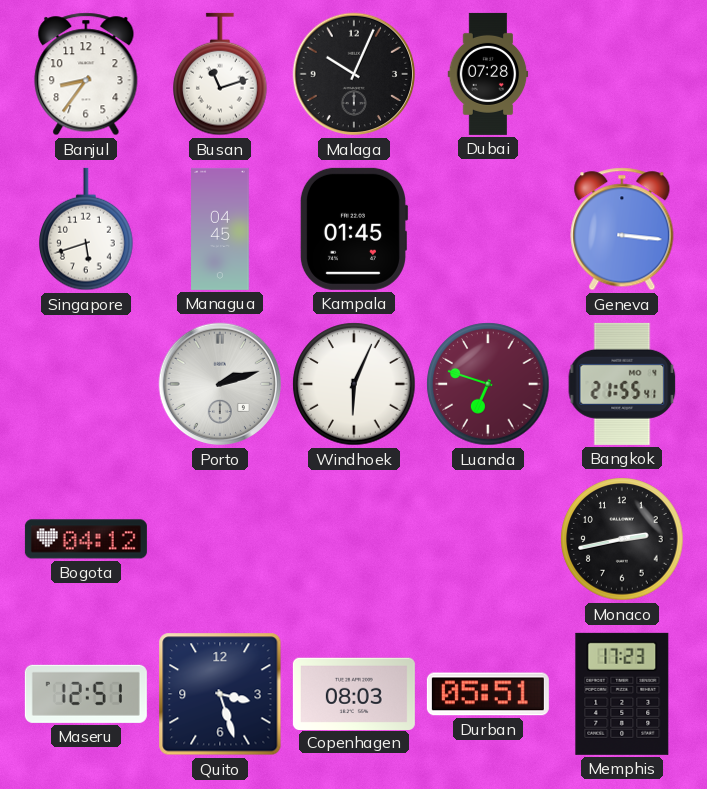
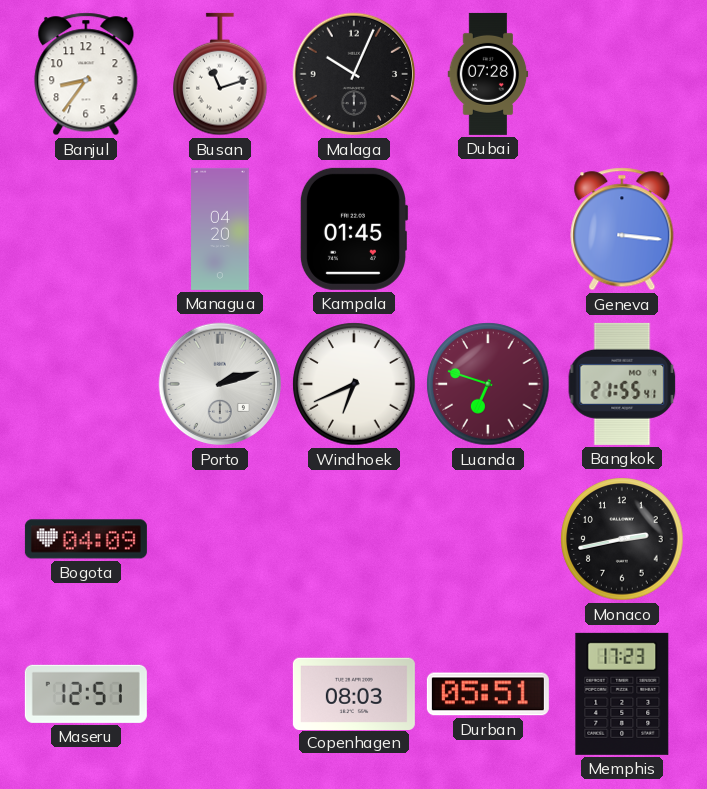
Singapore: 5:42 -> none
Managua: 04:45 -> 04:20
Windhoek: 6:04 -> 6:41
Bogota: 04:12 -> 04:09
Quito: 3:27 -> none
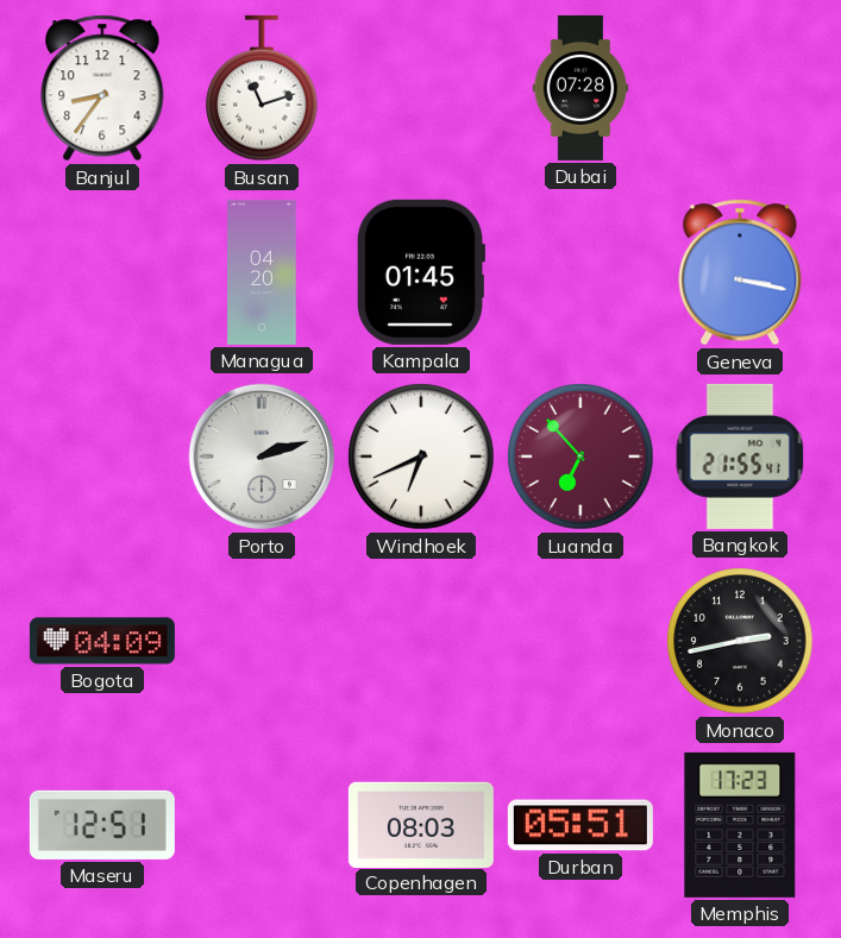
Malaga: 10:04 -> none
Geneva: 3:16 -> 3:17
Luanda: 6:48 -> 6:53
